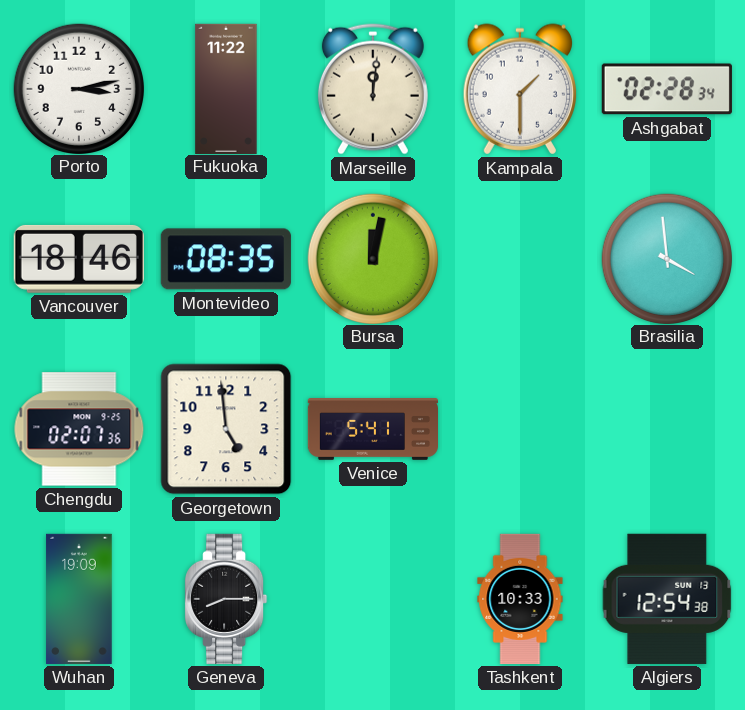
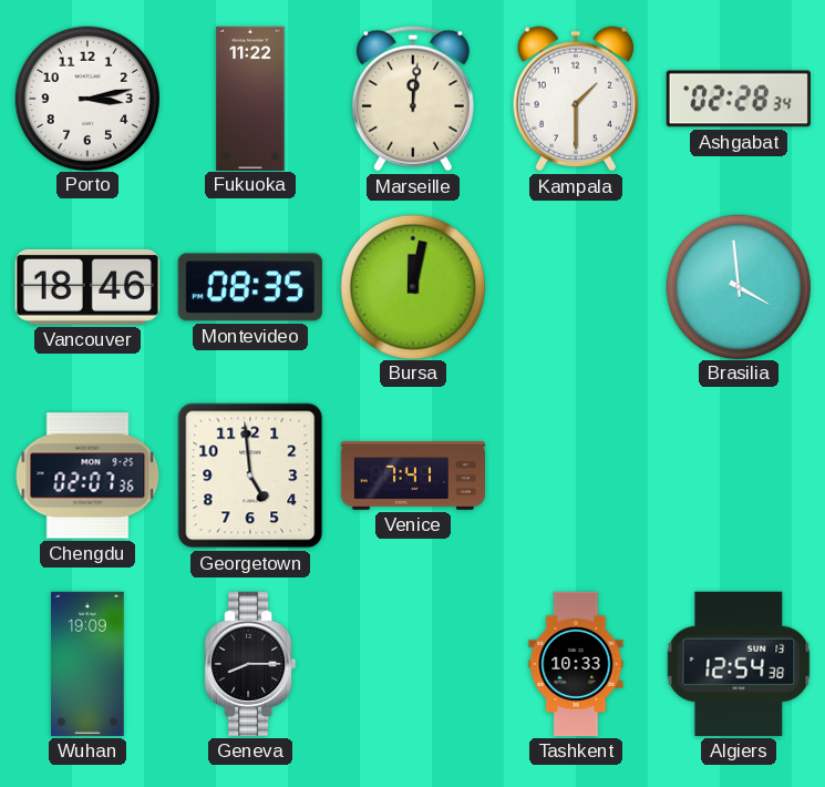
Venice: 5:41 -> 7:41
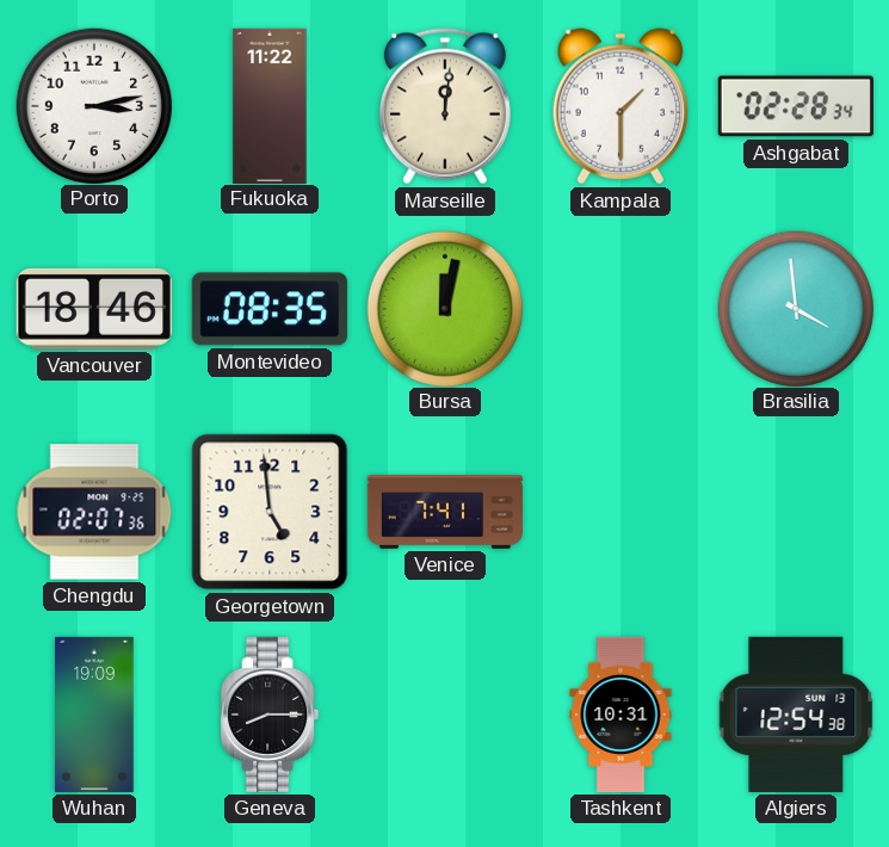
Tashkent: 10:33 -> 10:31
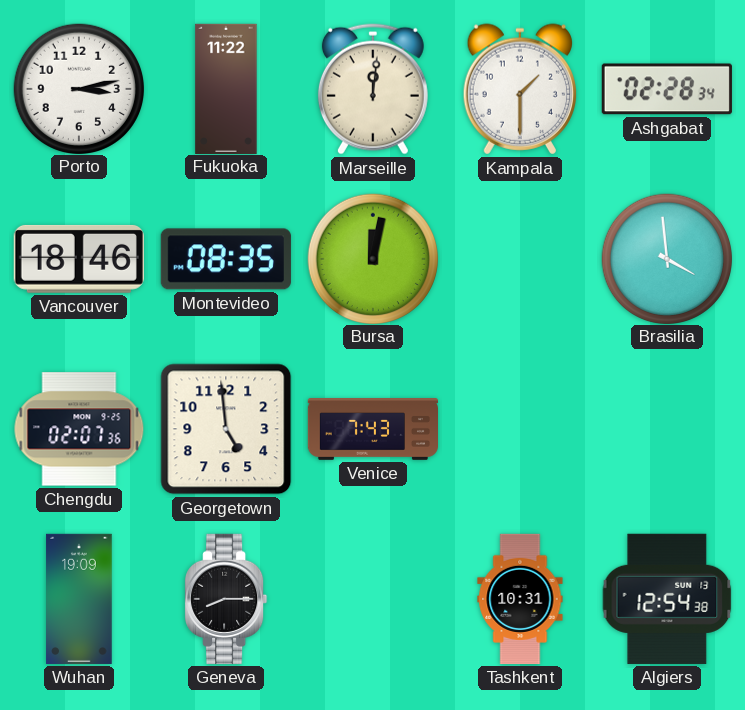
Venice: 7:41 -> 7:43
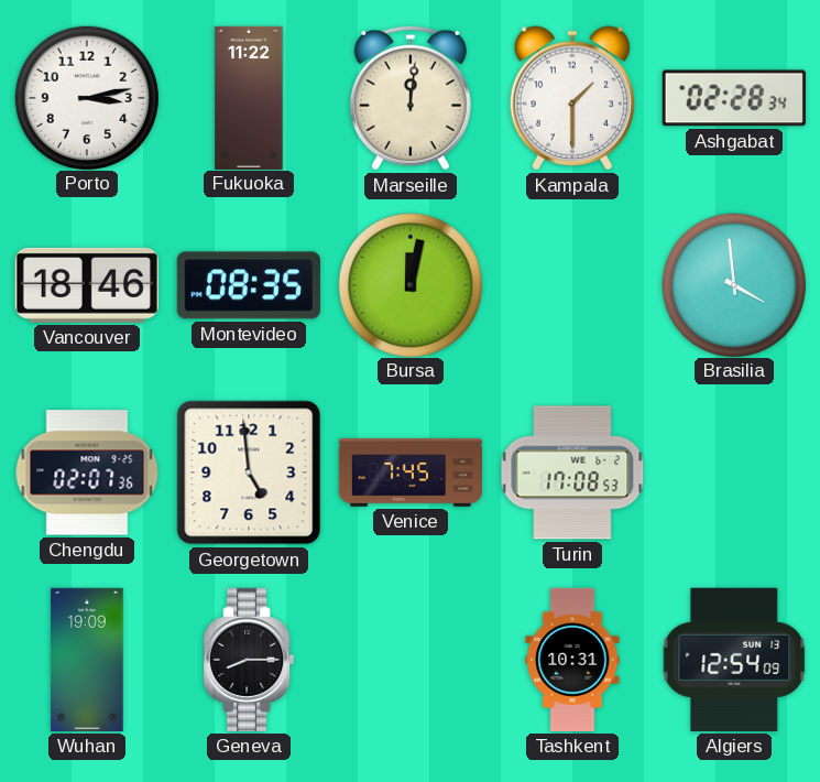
Venice: 7:43 -> 7:45
Turin: none -> 17:08
Algiers: 12:54:38 -> 12:54:09
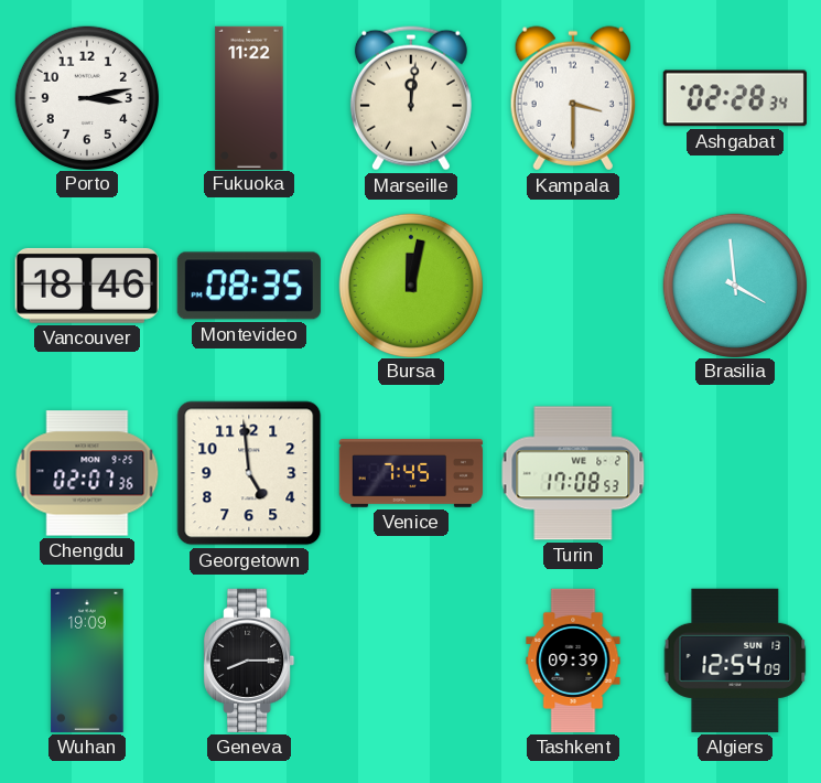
Kampala: 1:30 -> 3:30
Tashkent: 10:31 -> 09:39
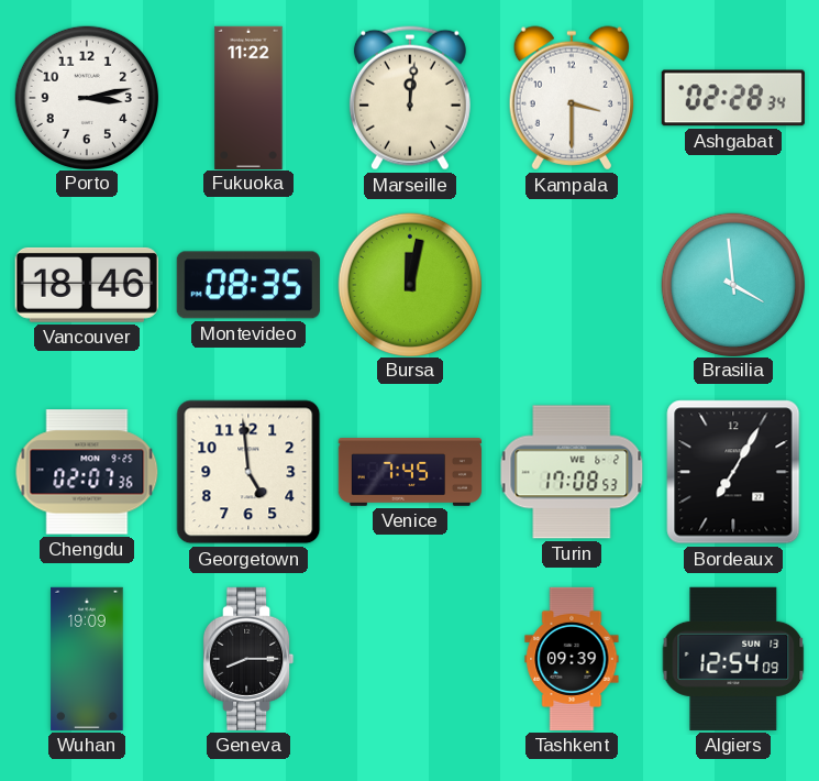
Bordeaux: none -> 7:05
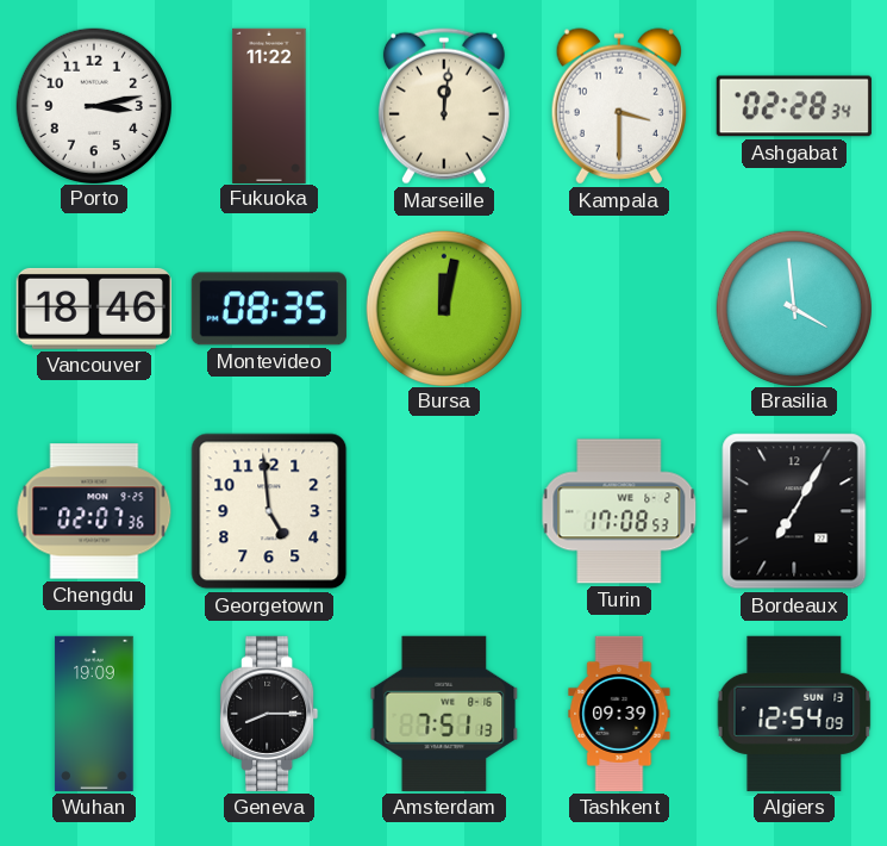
Venice: 7:45 -> none
Amsterdam: none -> 7:51
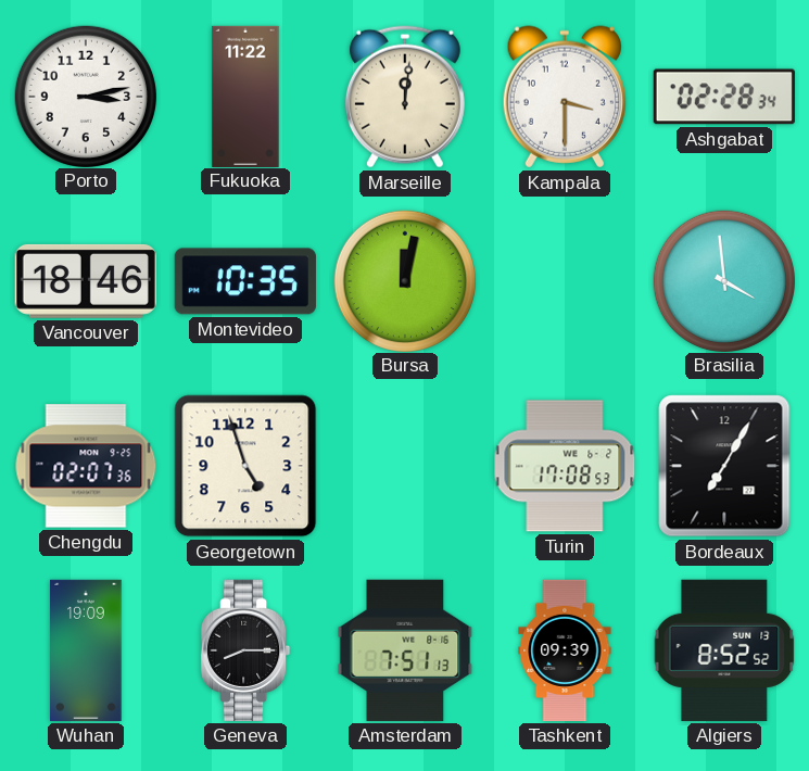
Montevideo: 08:35 -> 10:35
Georgetown: 4:59 -> 4:57
Algiers: 12:54 -> 8:52
